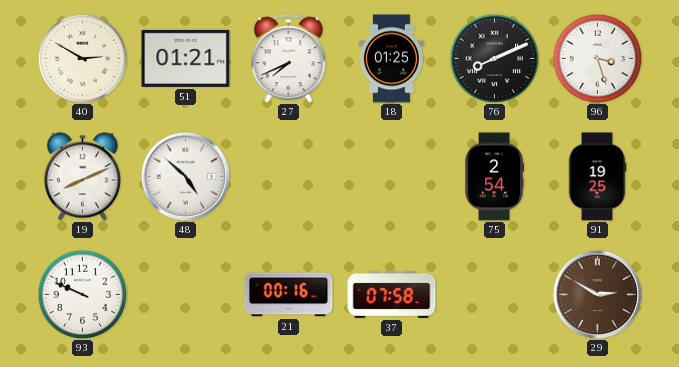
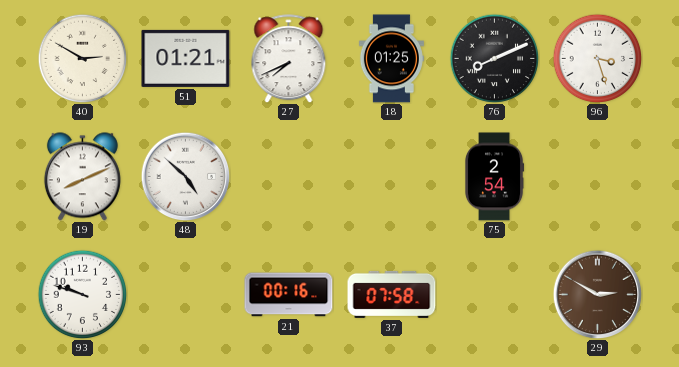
91: 19:25 -> none
93: 9:49 -> 9:48
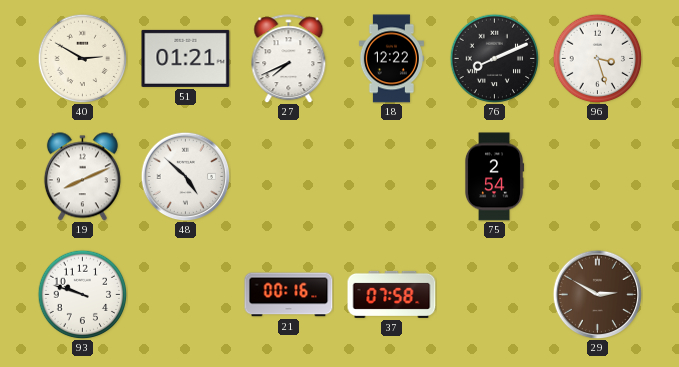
18: 01:25 -> 12:22
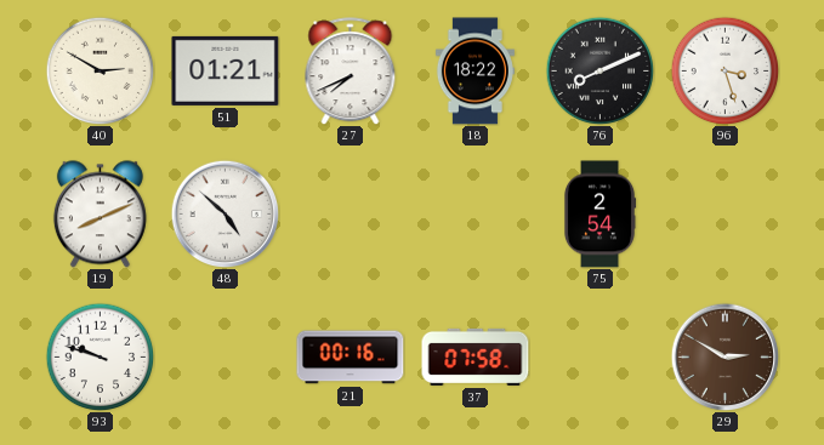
18: 12:22 -> 18:22
